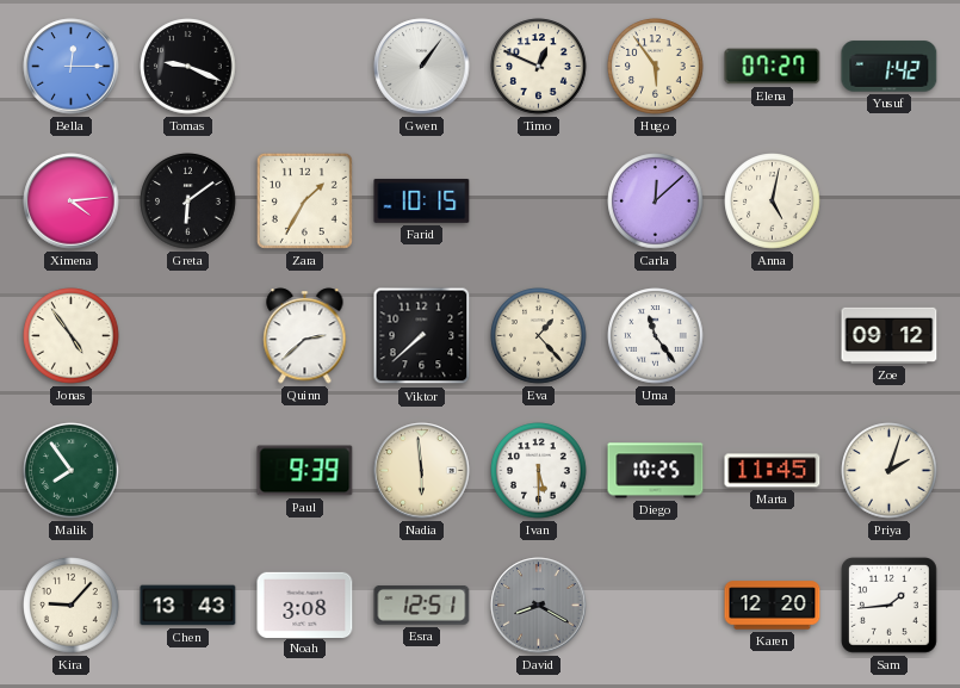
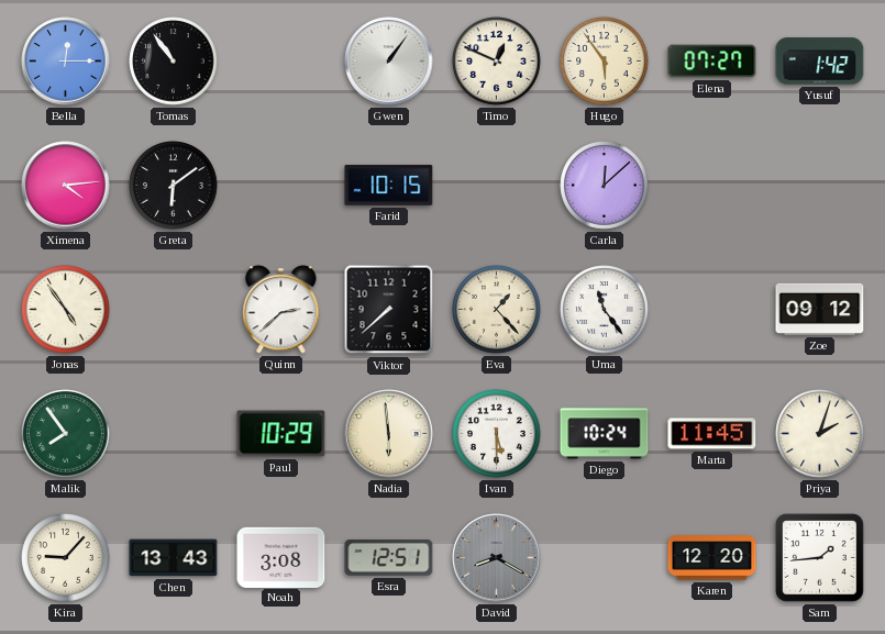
Tomas: 9:19 -> 10:54
Zara: 1:35 -> none
Anna: 5:02 -> none
Paul: 9:39 -> 10:29
Diego: 10:25 -> 10:24
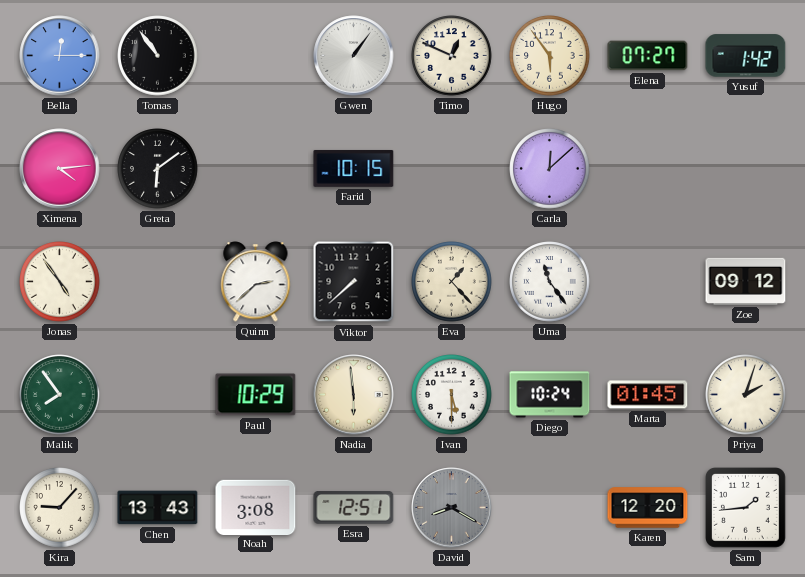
Marta: 11:45 -> 01:45
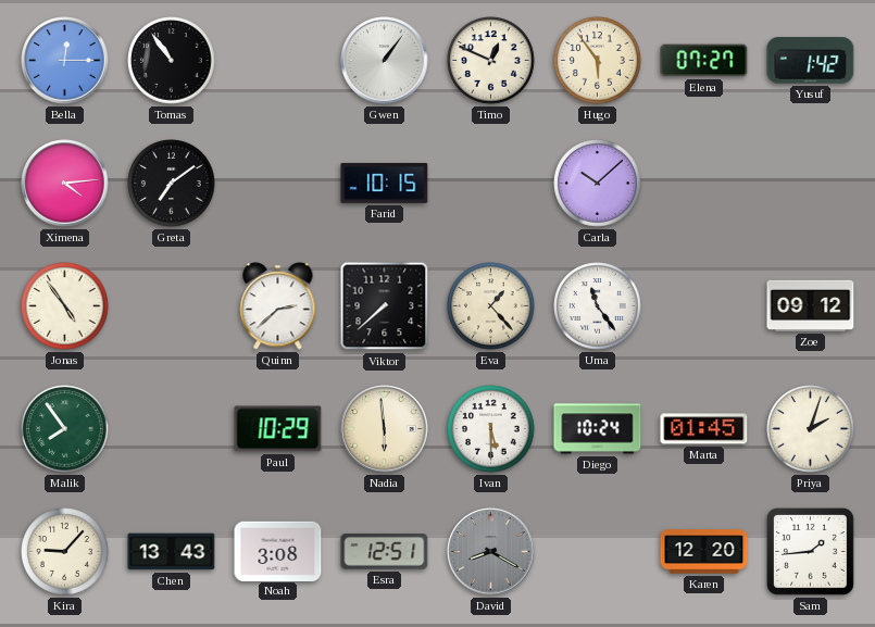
Greta: 6:09 -> 7:09
Carla: 12:08 -> 10:08
